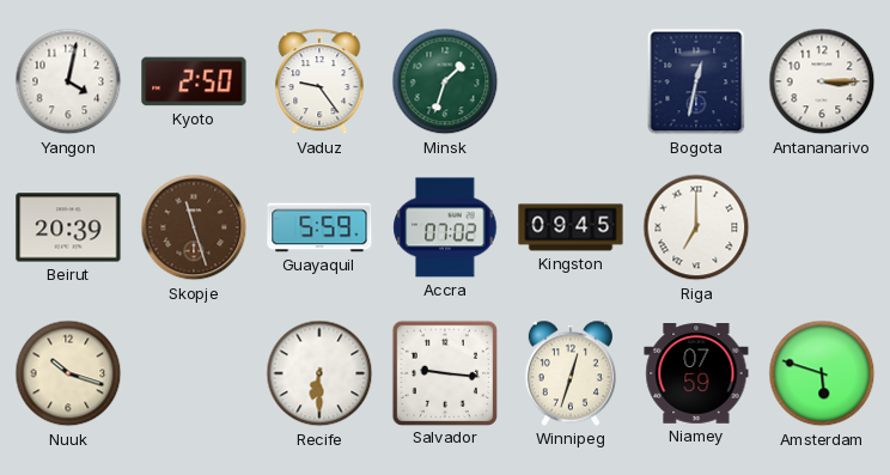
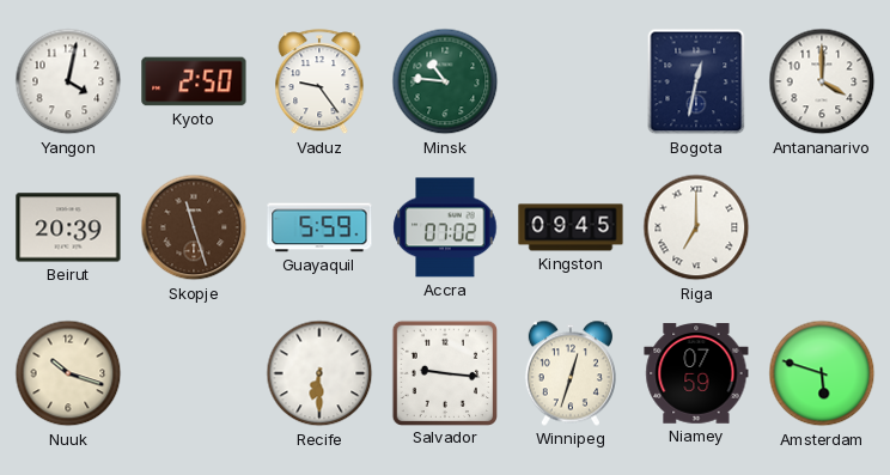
Minsk: 1:33 -> 10:46
Antananarivo: 3:15 -> 4:00
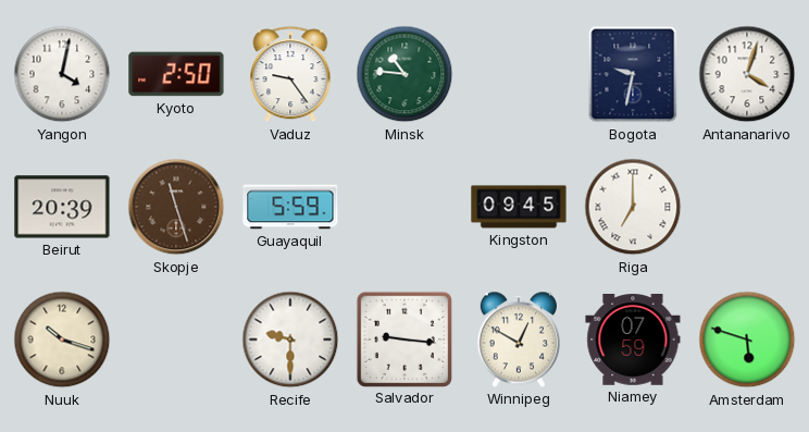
Bogota: 12:32 -> 9:32
Antananarivo: 4:00 -> 4:03
Accra: 07:02 -> none
Recife: 6:30 -> 9:30
Winnipeg: 12:33 -> 12:50
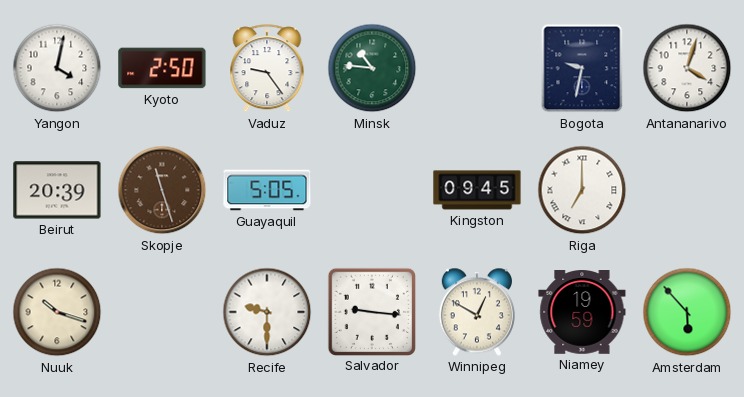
Guayaquil: 5:59 -> 5:05
Niamey: 07:59 -> 19:59
Amsterdam: 5:48 -> 5:53
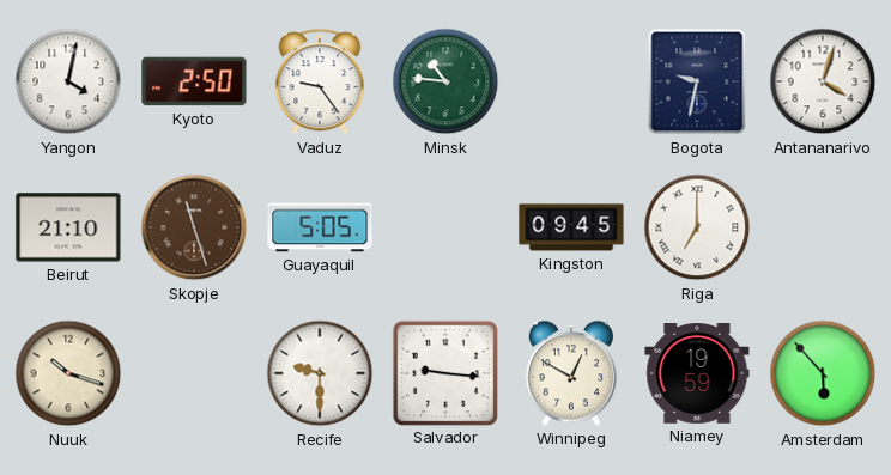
Beirut: 20:39 -> 21:10
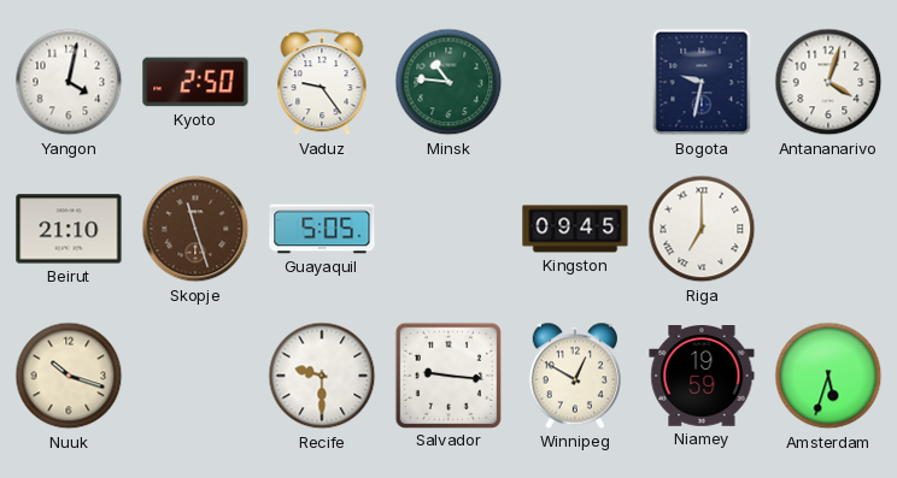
Amsterdam: 5:53 -> 5:33
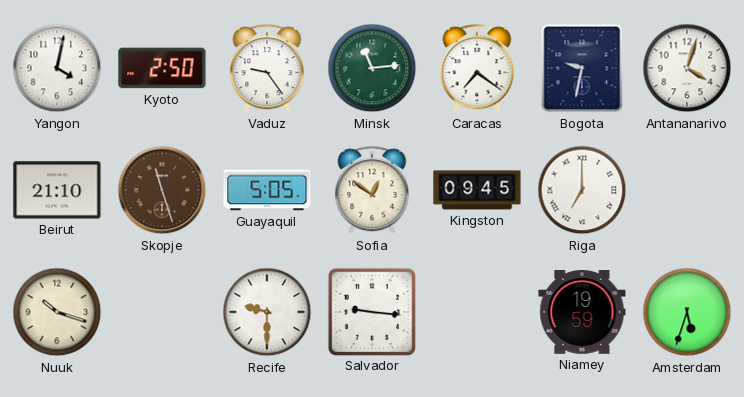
Minsk: 10:46 -> 11:14
Caracas: none -> 7:21
Sofia: none -> 12:51
Winnipeg: 12:50 -> none
